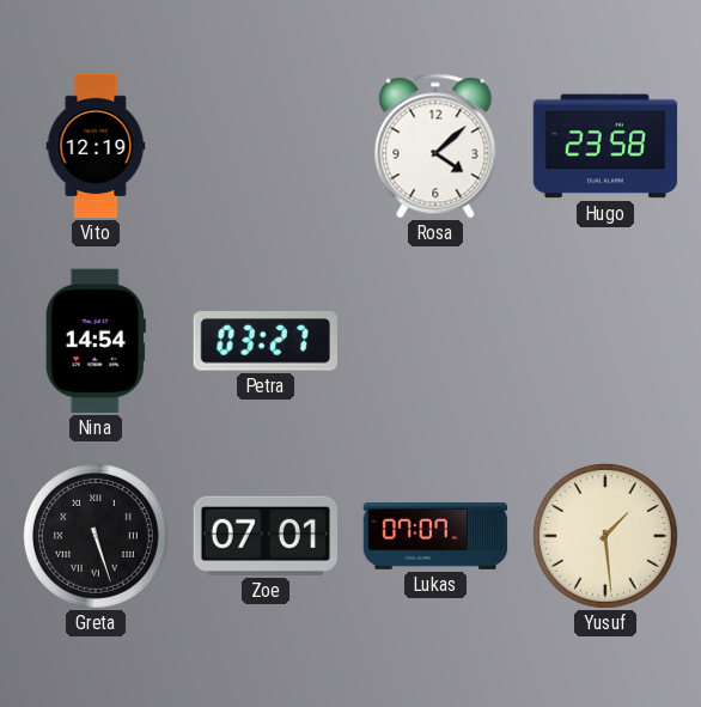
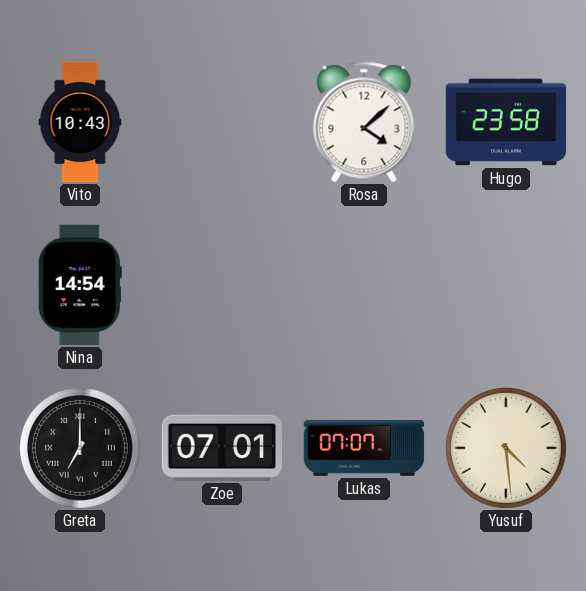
Vito: 12:19 -> 10:43
Petra: 03:27 -> none
Greta: 5:27 -> 7:00
Yusuf: 1:29 -> 4:29
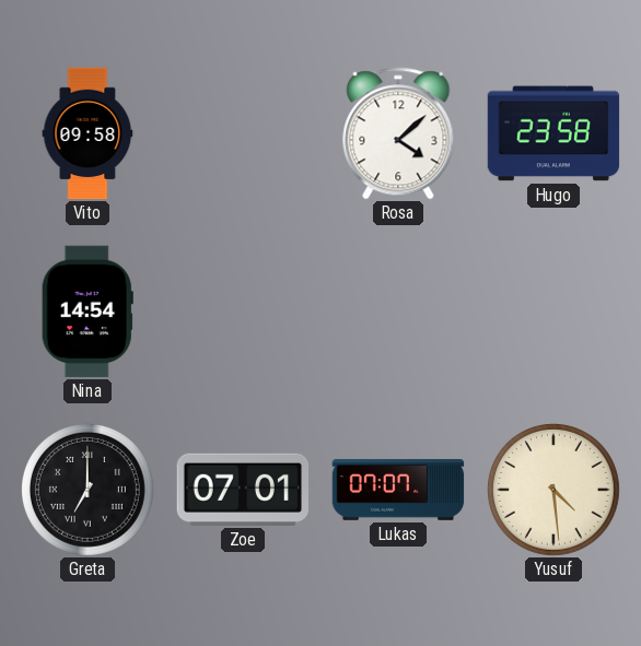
Vito: 10:43 -> 09:58
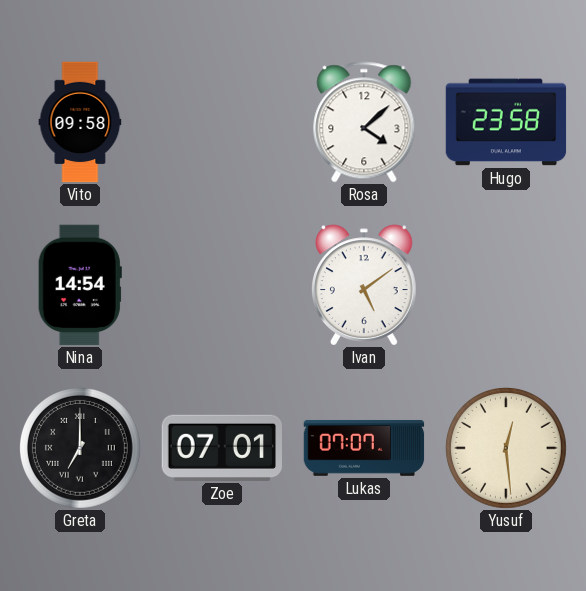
Ivan: none -> 5:09
Yusuf: 4:29 -> 12:29
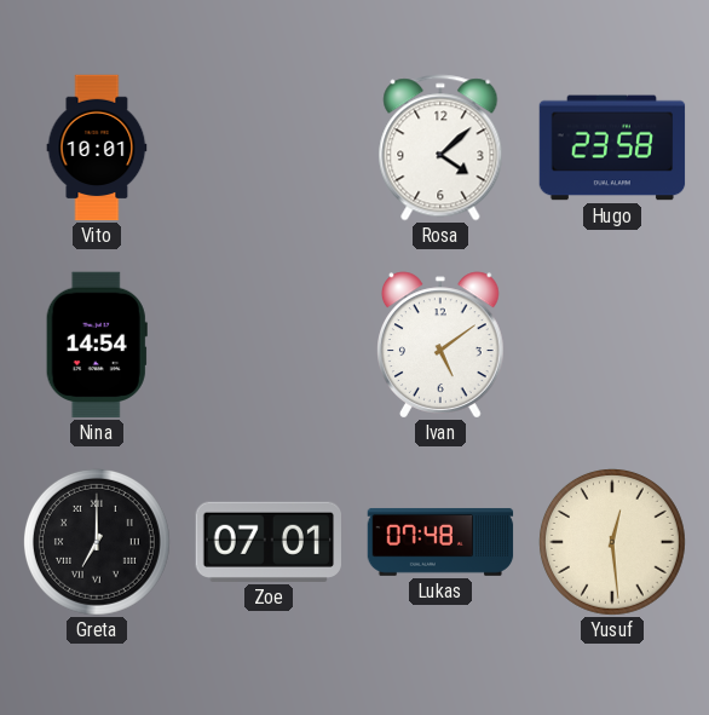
Vito: 09:58 -> 10:01
Lukas: 07:07 -> 07:48
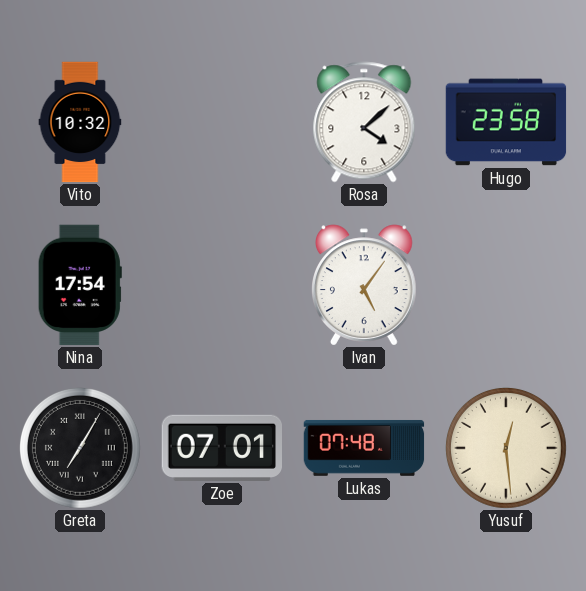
Vito: 10:01 -> 10:32
Nina: 14:54 -> 17:54
Ivan: 5:09 -> 5:06
Greta: 7:00 -> 7:05
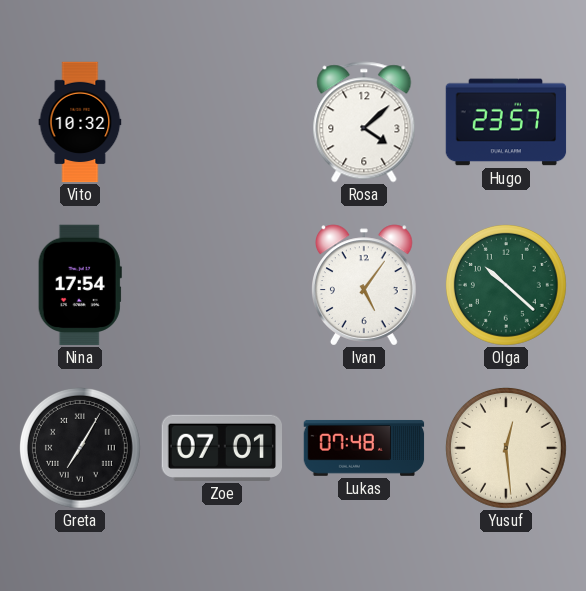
Hugo: 23:58 -> 23:57
Olga: none -> 10:22
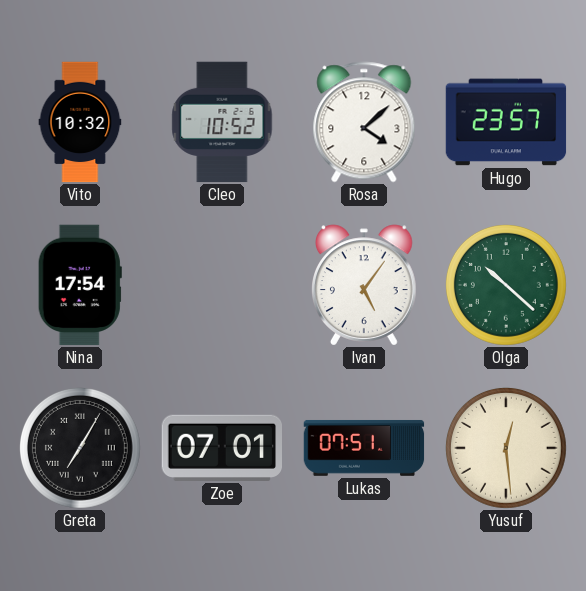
Cleo: none -> 10:52
Lukas: 07:48 -> 07:51
